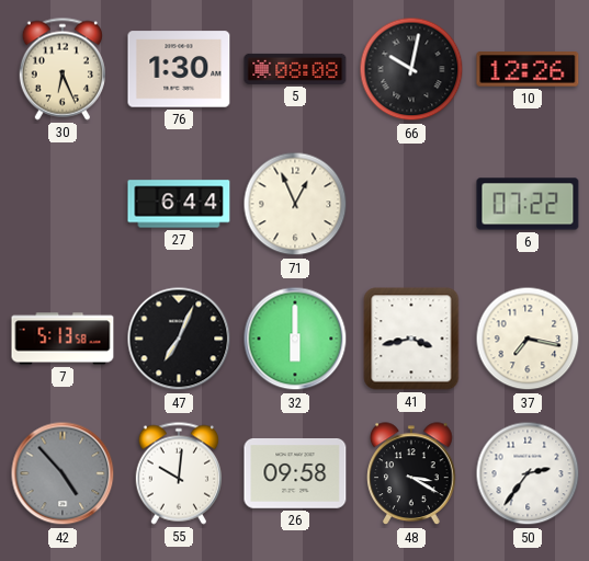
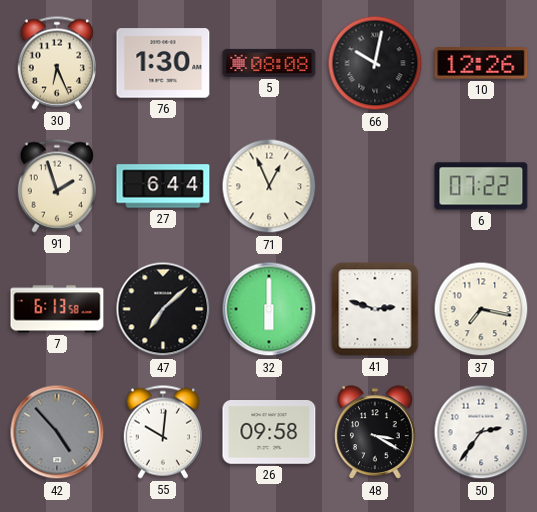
91: none -> 1:57
7: 5:13 -> 6:13
47: 7:04 -> 7:08
41: 3:43 -> 2:48
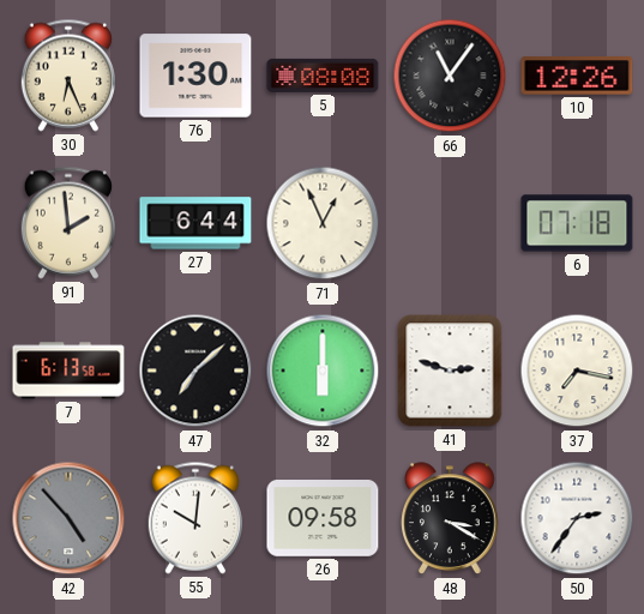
66: 10:02 -> 11:06
91: 1:57 -> 1:59
6: 07:22 -> 07:18
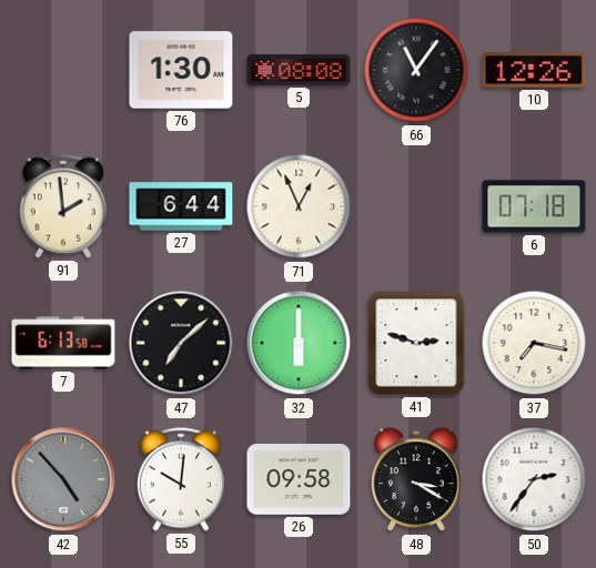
30: 6:26 -> none
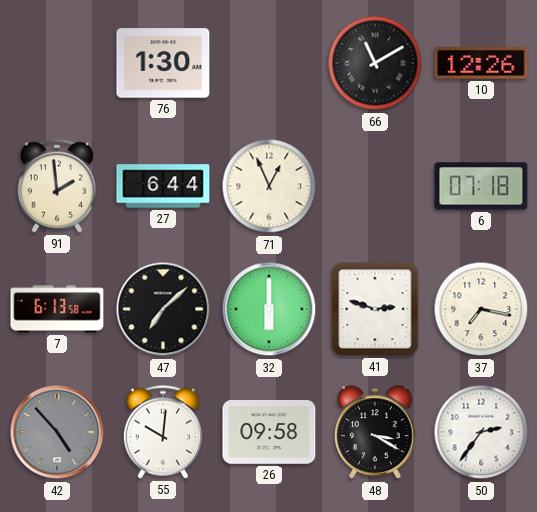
5: 08:08 -> none
66: 11:06 -> 11:10
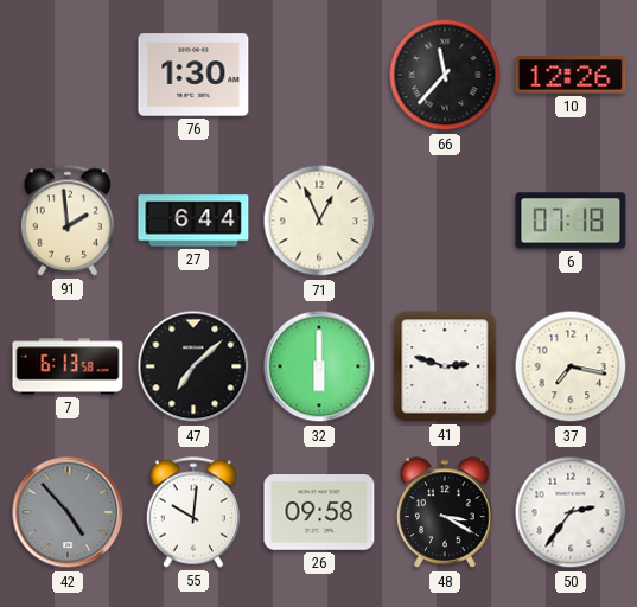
66: 11:10 -> 11:37
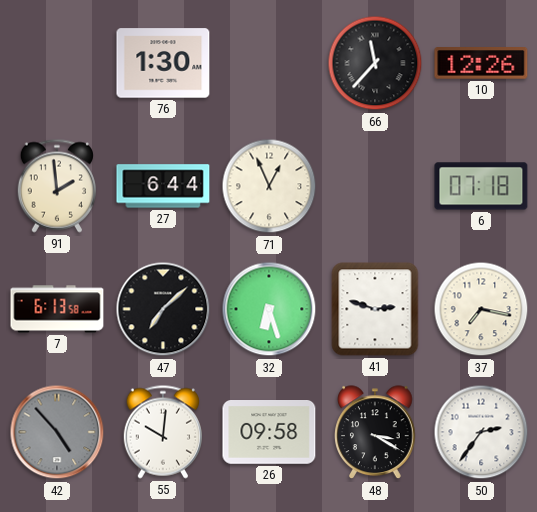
32: 6:00 -> 6:27
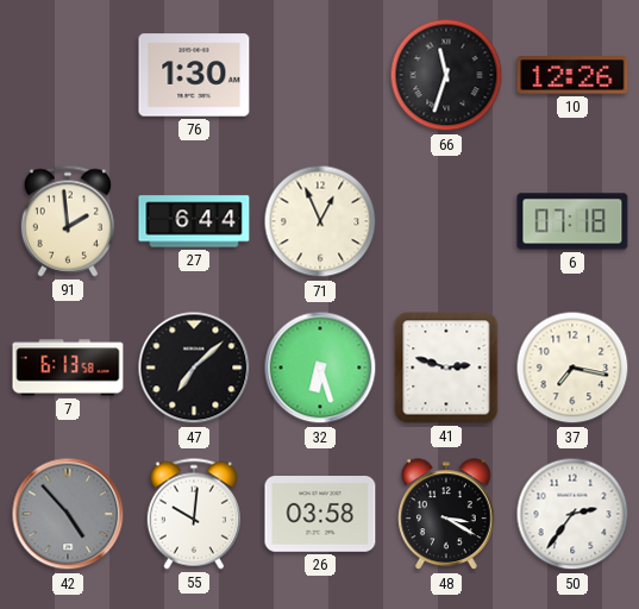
66: 11:37 -> 11:33
26: 09:58 -> 03:58
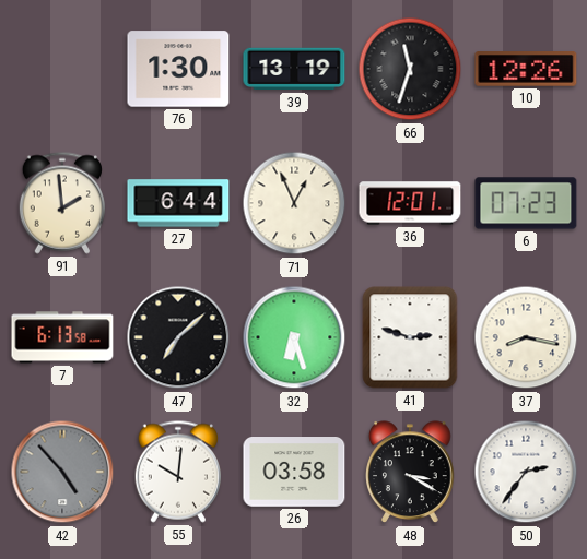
39: none -> 13:19
36: none -> 12:01
6: 07:18 -> 07:23
37: 7:17 -> 8:17
